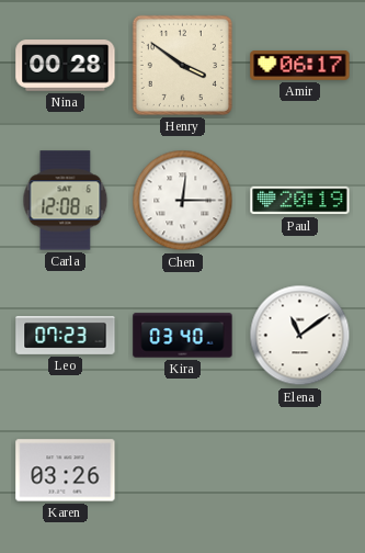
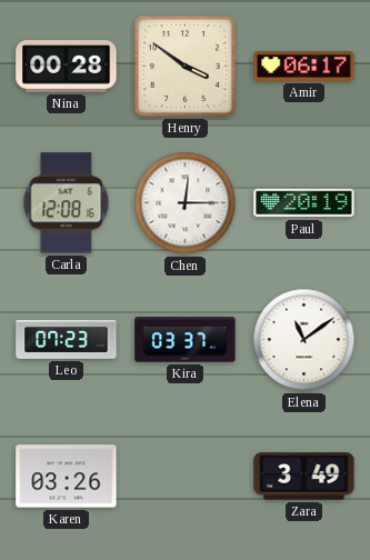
Kira: 03:40 -> 03:37
Zara: none -> 3:49
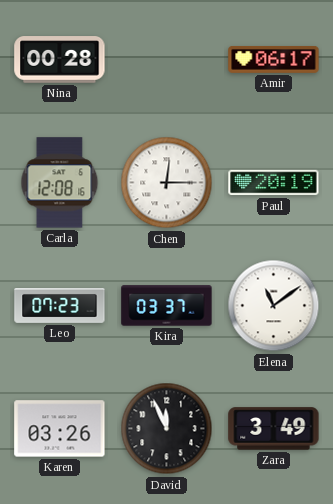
Henry: 3:51 -> none
David: none -> 11:56
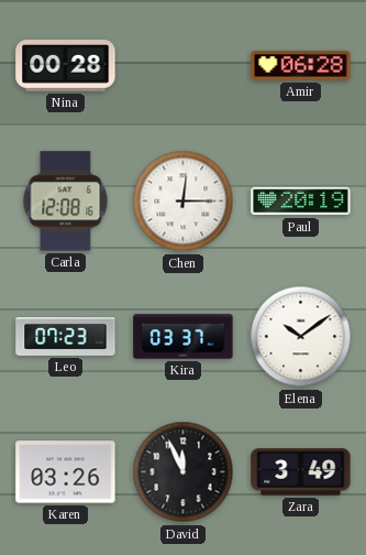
Amir: 06:17 -> 06:28
Elena: 11:09 -> 10:09
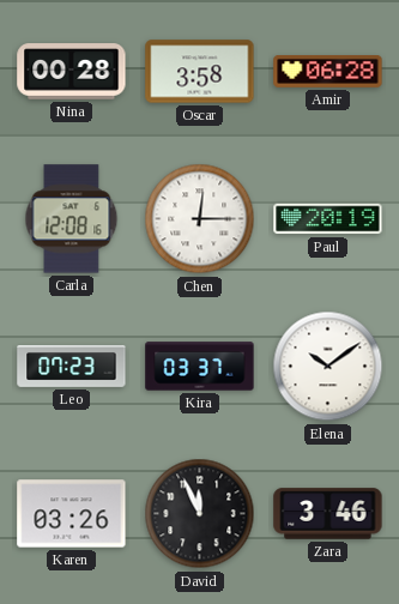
Oscar: none -> 3:58
Zara: 3:49 -> 3:46
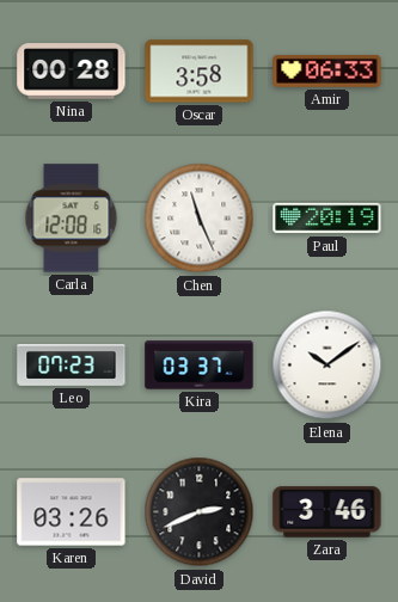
Amir: 06:28 -> 06:33
Chen: 12:15 -> 11:26
David: 11:56 -> 2:41
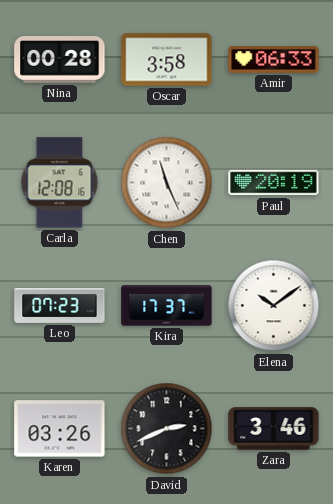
Kira: 03:37 -> 17:37
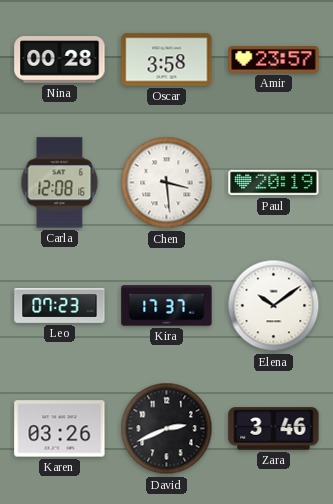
Amir: 06:33 -> 23:57
Chen: 11:26 -> 3:29
